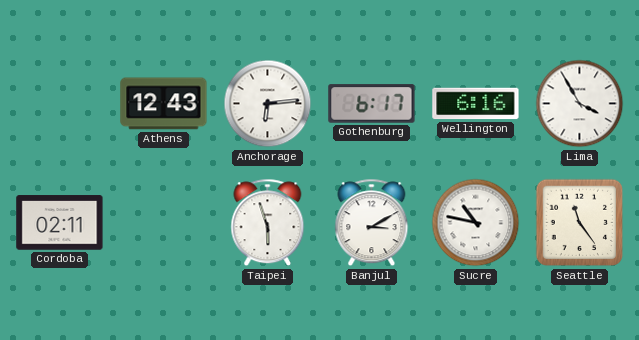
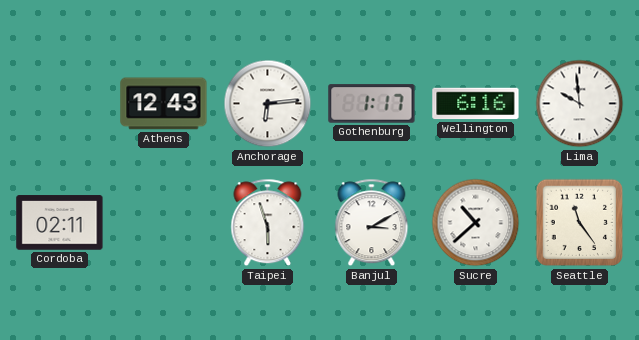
Gothenburg: 6:17 -> 1:17
Lima: 3:55 -> 9:59
Sucre: 10:47 -> 10:38
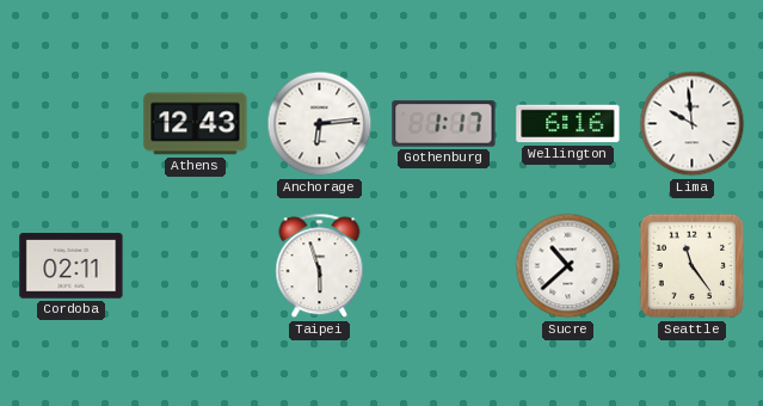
Banjul: 3:10 -> none
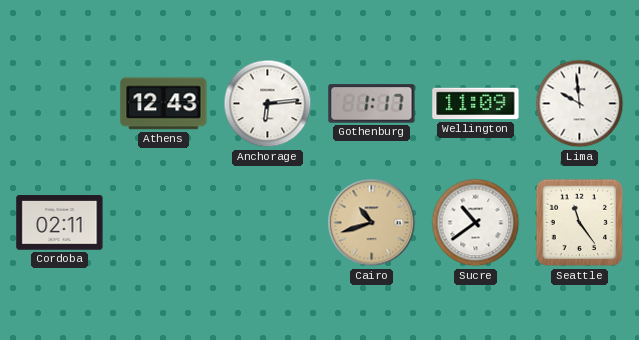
Wellington: 6:16 -> 11:09
Taipei: 5:57 -> none
Cairo: none -> 10:42
Sucre: 10:38 -> 10:39
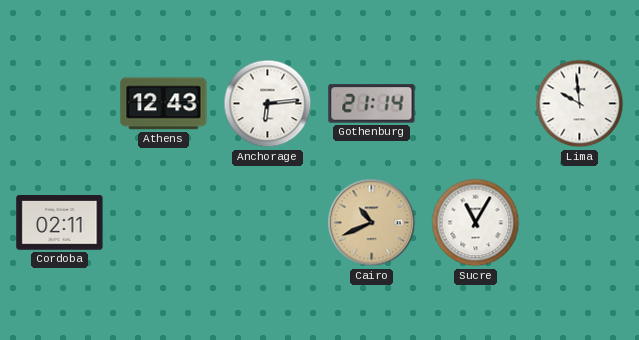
Gothenburg: 1:17 -> 21:14
Wellington: 11:09 -> none
Cairo: 10:42 -> 10:41
Sucre: 10:39 -> 11:05
Seattle: 11:24 -> none
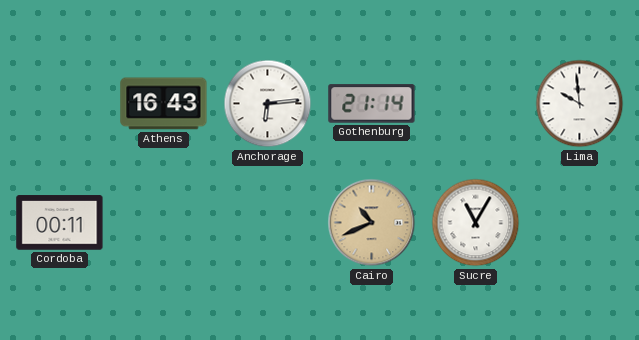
Athens: 12:43 -> 16:43
Cordoba: 02:11 -> 00:11
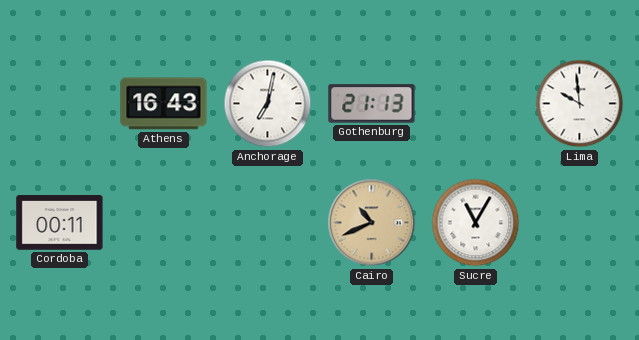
Anchorage: 6:14 -> 7:02
Gothenburg: 21:14 -> 21:13
